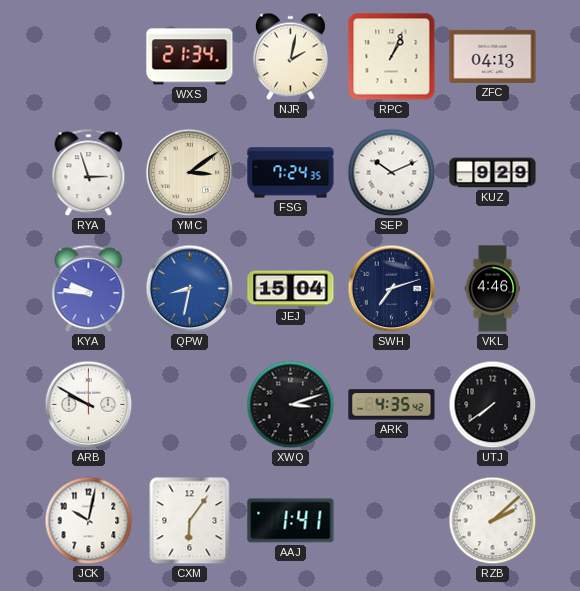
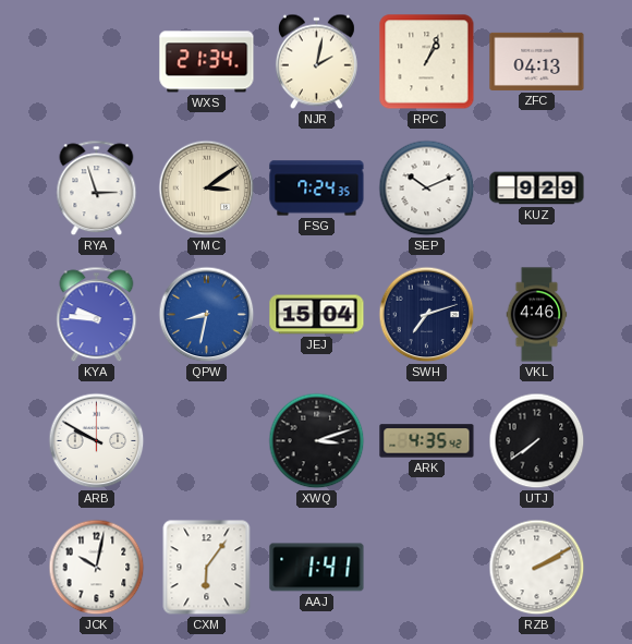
RZB: 2:08 -> 2:10
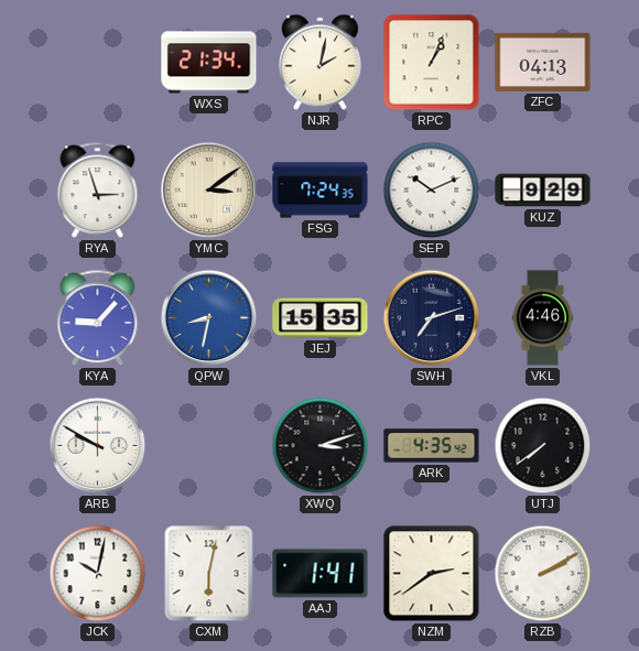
KYA: 9:46 -> 9:07
JEJ: 15:04 -> 15:35
CXM: 6:06 -> 6:02
NZM: none -> 2:39
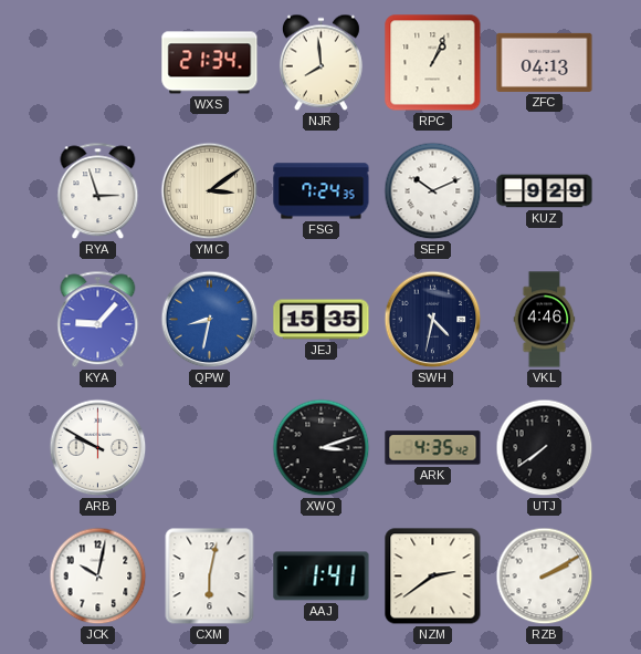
NJR: 2:02 -> 7:59
SWH: 7:12 -> 4:32
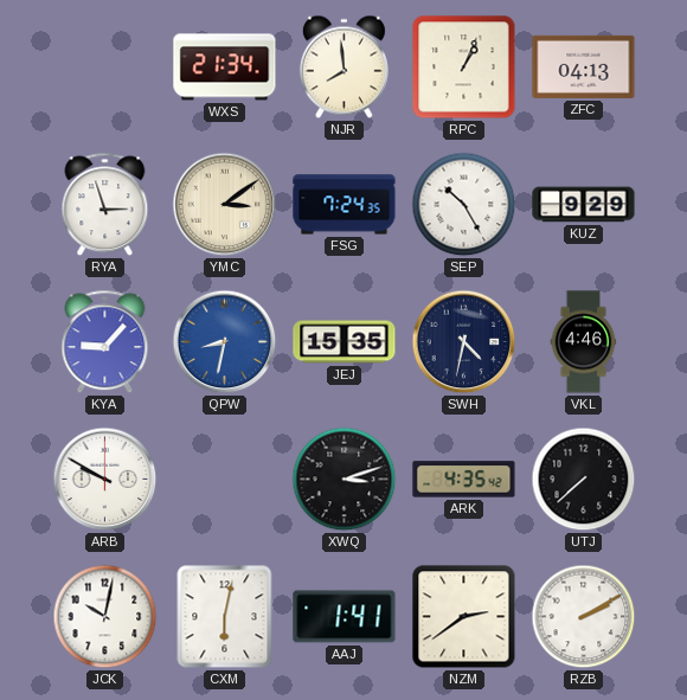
SEP: 10:11 -> 10:25
UTJ: 7:39 -> 7:38
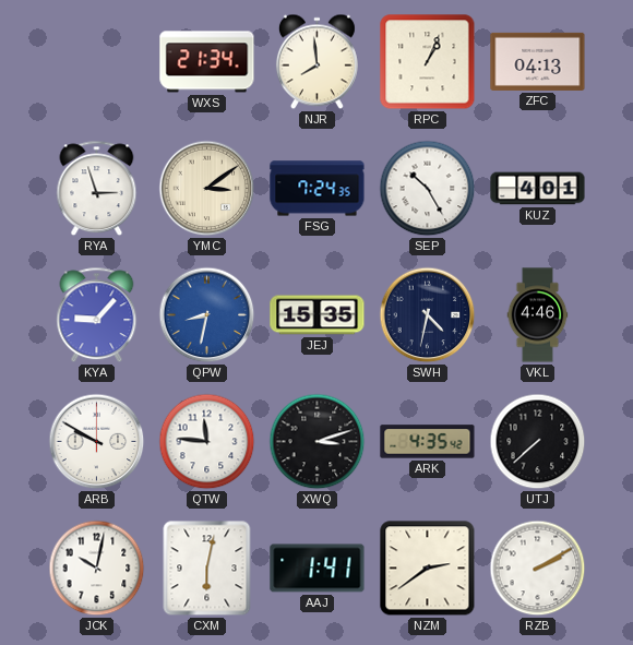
KUZ: 9:29 -> 4:01
QTW: none -> 11:46
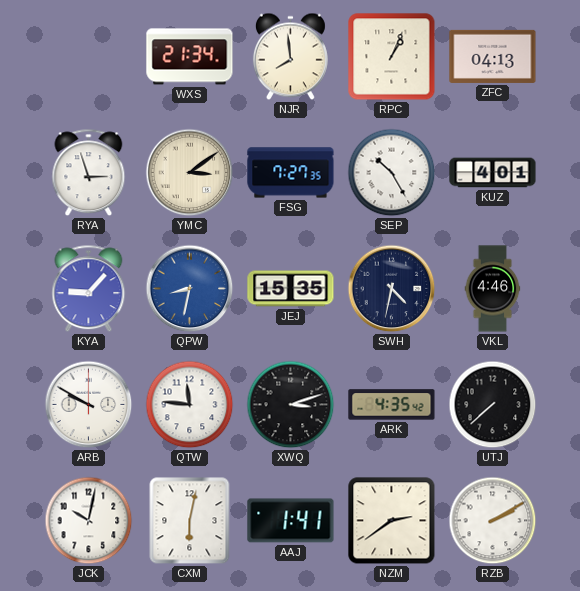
FSG: 7:24 -> 7:27
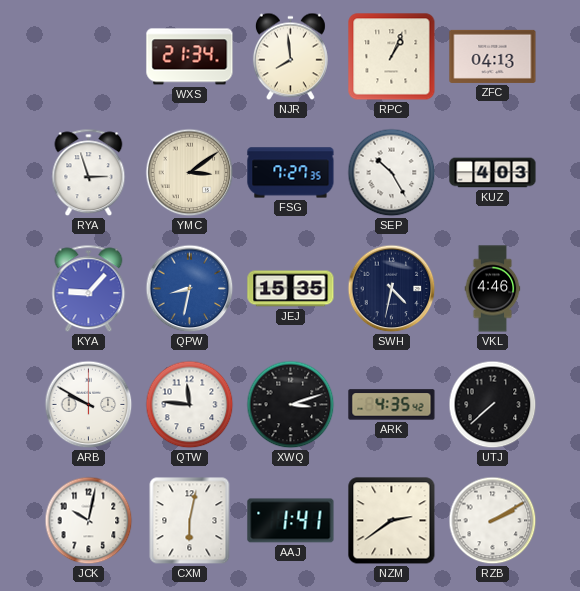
KUZ: 4:01 -> 4:03
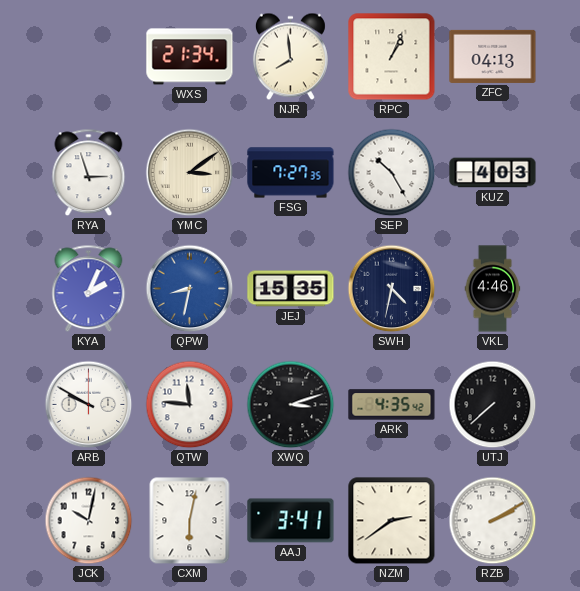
KYA: 9:07 -> 2:04
AAJ: 1:41 -> 3:41
